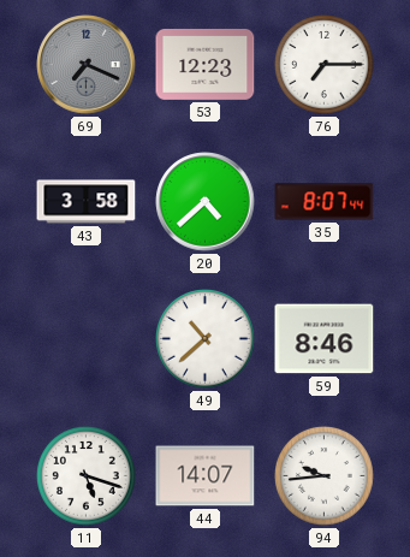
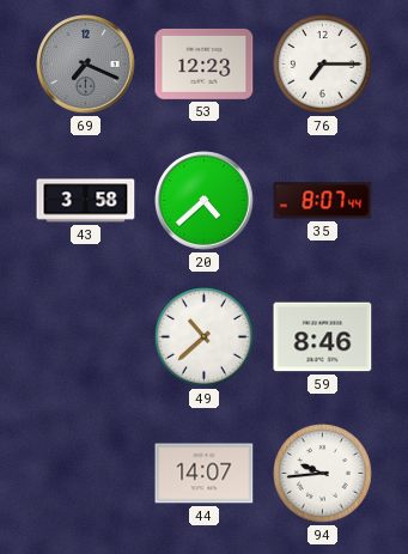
11: 5:18 -> none
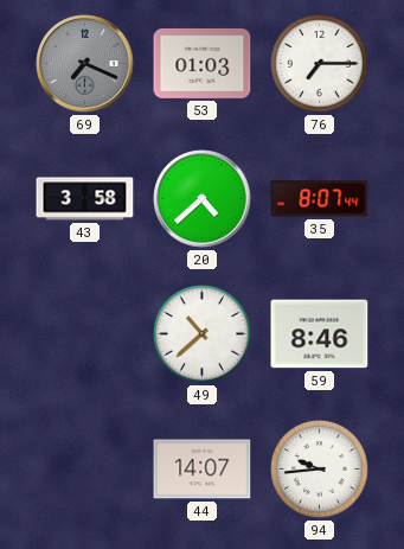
53: 12:23 -> 01:03
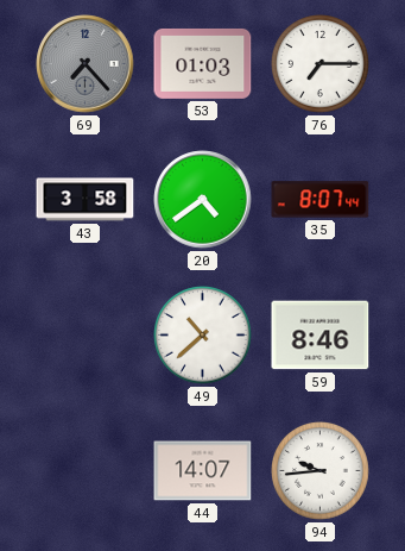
69: 7:19 -> 7:23
20: 4:38 -> 4:39
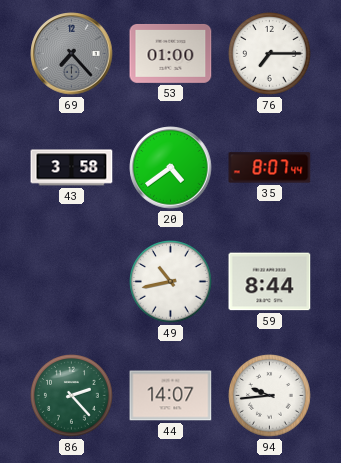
53: 01:03 -> 01:00
49: 10:38 -> 10:43
59: 8:46 -> 8:44
86: none -> 2:23
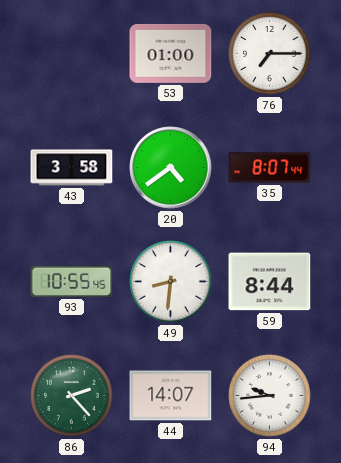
69: 7:23 -> none
93: none -> 10:55
49: 10:43 -> 8:31
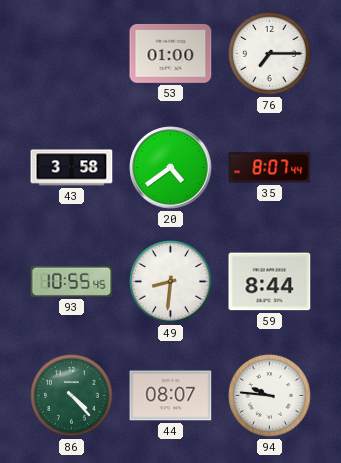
86: 2:23 -> 4:23
44: 14:07 -> 08:07
94: 9:44 -> 9:46
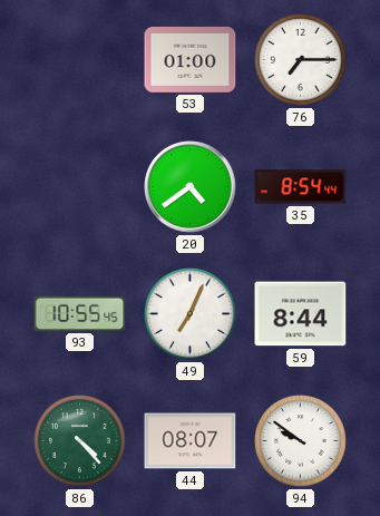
43: 3:58 -> none
35: 8:07 -> 8:54
49: 8:31 -> 7:04
94: 9:46 -> 9:51
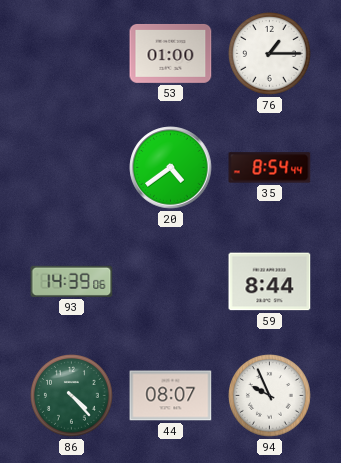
76: 7:15 -> 1:15
93: 10:55 -> 14:39
49: 7:04 -> none
94: 9:51 -> 9:56
